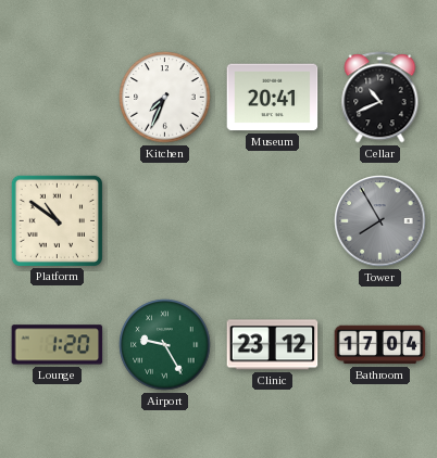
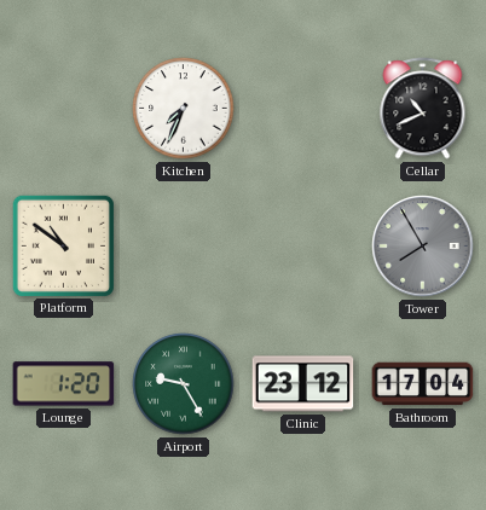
Museum: 20:41 -> none
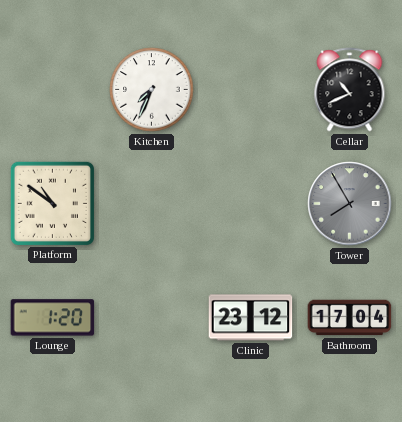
Airport: 9:25 -> none
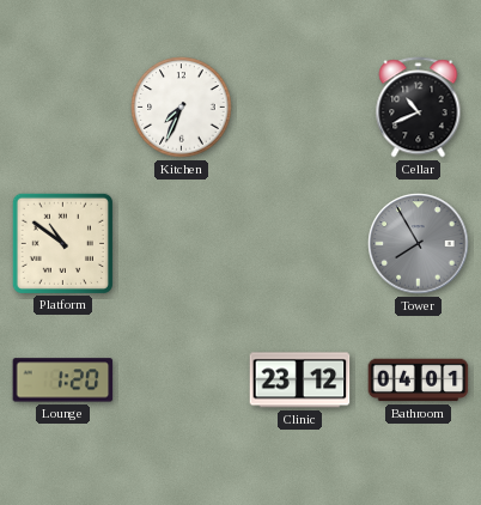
Bathroom: 17:04 -> 04:01
